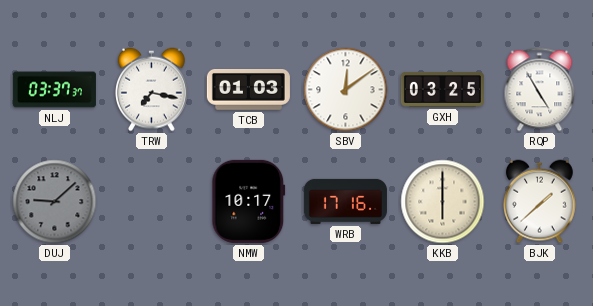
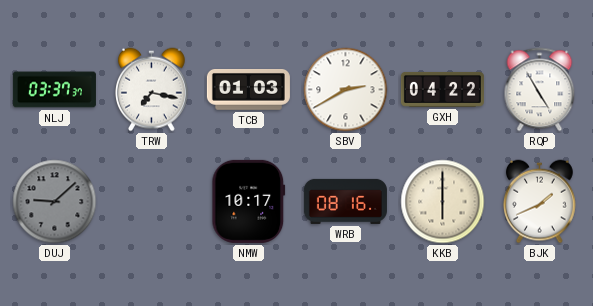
SBV: 12:09 -> 2:40
GXH: 03:25 -> 04:22
WRB: 17:16 -> 08:16
BJK: 1:38 -> 1:41
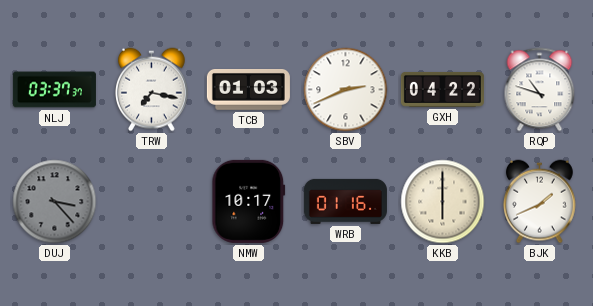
SBV: 2:40 -> 2:41
RQP: 4:55 -> 10:48
DUJ: 9:08 -> 3:23
WRB: 08:16 -> 01:16
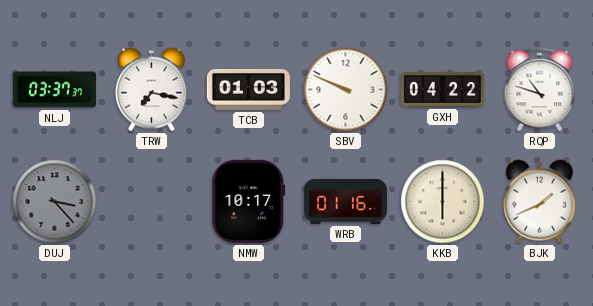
SBV: 2:41 -> 9:49
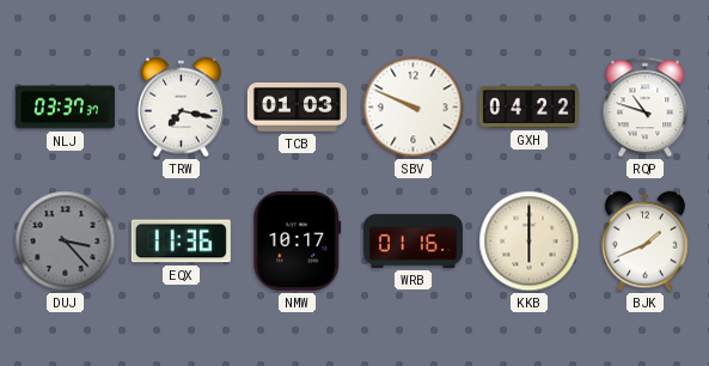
EQX: none -> 11:36
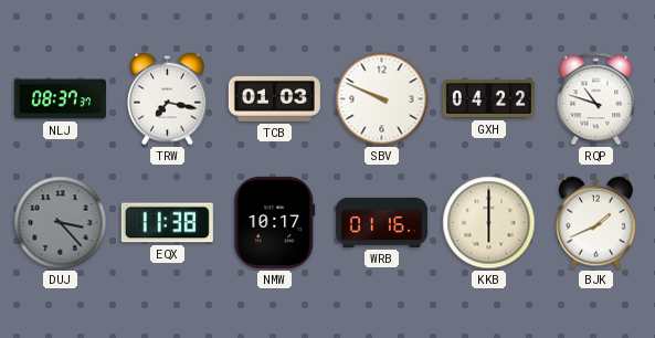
NLJ: 03:37 -> 08:37
EQX: 11:36 -> 11:38
